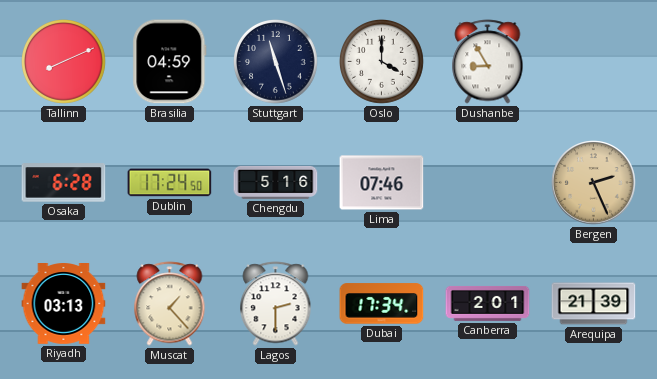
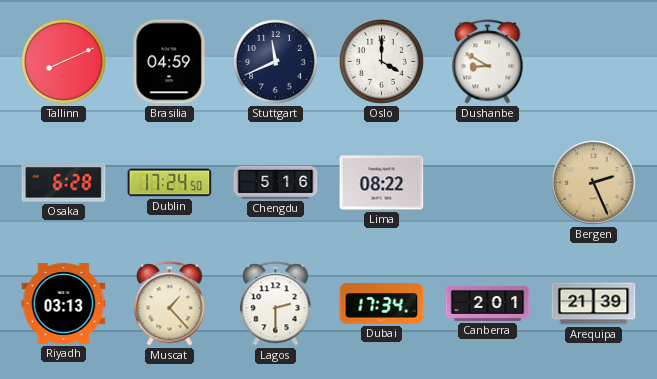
Stuttgart: 11:27 -> 11:41
Dushanbe: 8:55 -> 8:50
Lima: 07:46 -> 08:22
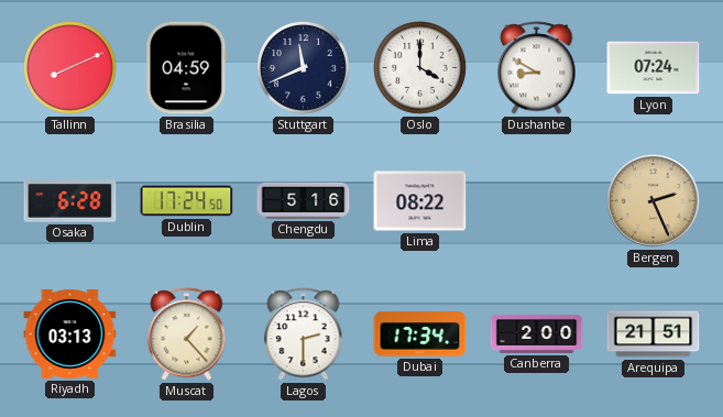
Lyon: none -> 07:24
Canberra: 2:01 -> 2:00
Arequipa: 21:39 -> 21:51
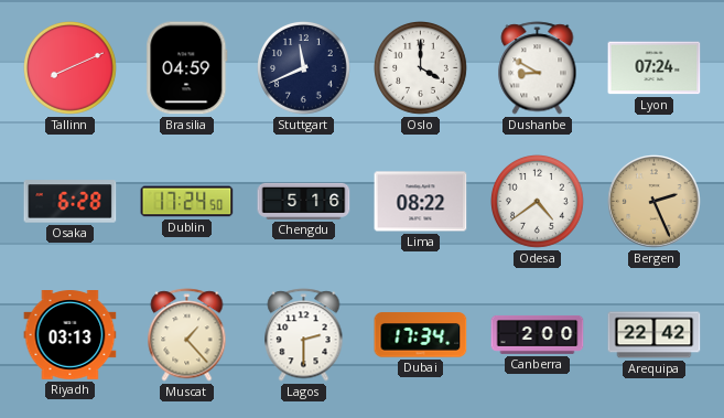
Odesa: none -> 4:39
Arequipa: 21:51 -> 22:42
